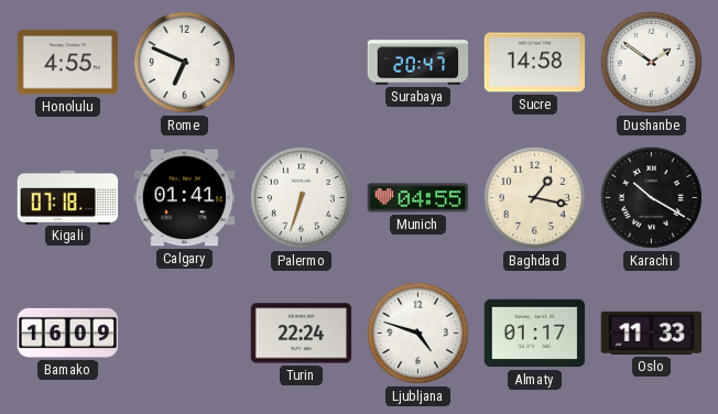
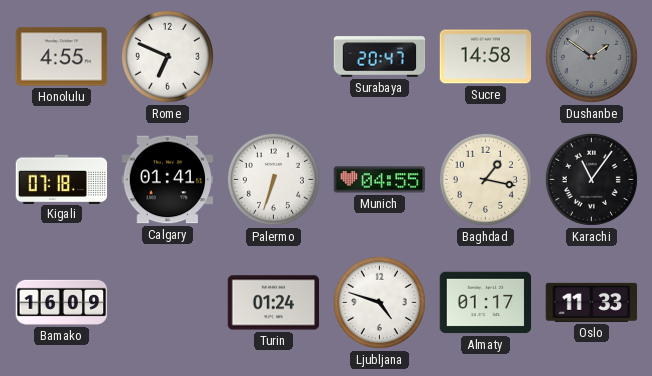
Dushanbe dial: white -> grey
Karachi: 10:20 -> 11:06
Turin: 22:24 -> 01:24
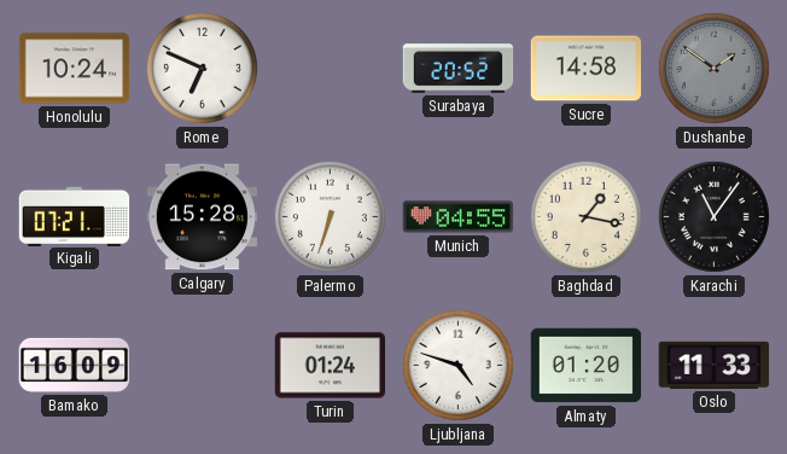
Honolulu: 4:55 -> 10:24
Surabaya: 20:47 -> 20:52
Kigali: 07:18 -> 07:21
Calgary: 01:41 -> 15:28
Almaty: 01:17 -> 01:20
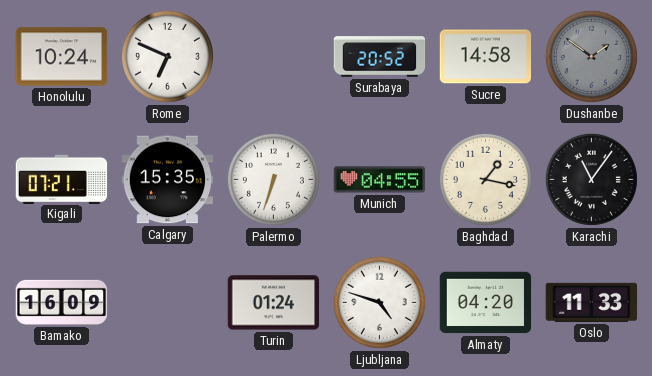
Calgary: 15:28 -> 15:35
Almaty: 01:20 -> 04:20
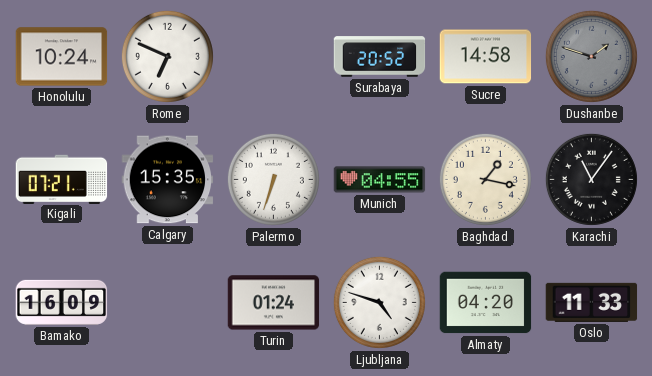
Dushanbe: 1:51 -> 1:48
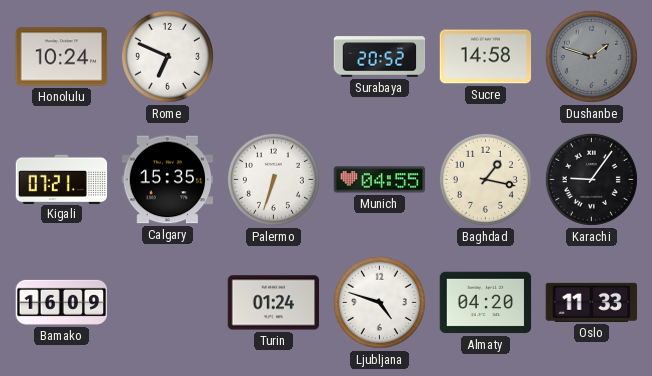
Karachi: 11:06 -> 9:06
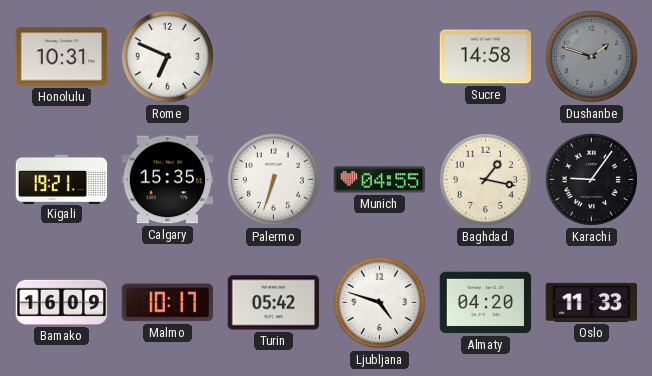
Honolulu: 10:24 -> 10:31
Surabaya: 20:52 -> none
Kigali: 07:21 -> 19:21
Malmo: none -> 10:17
Turin: 01:24 -> 05:42
